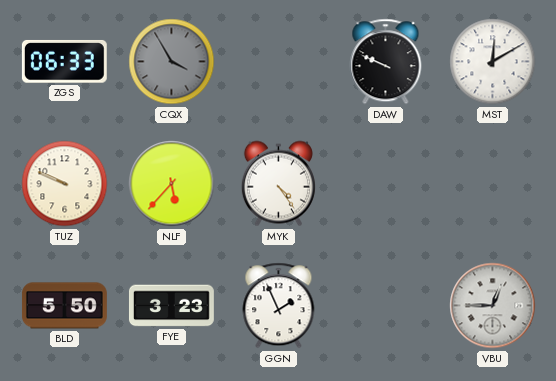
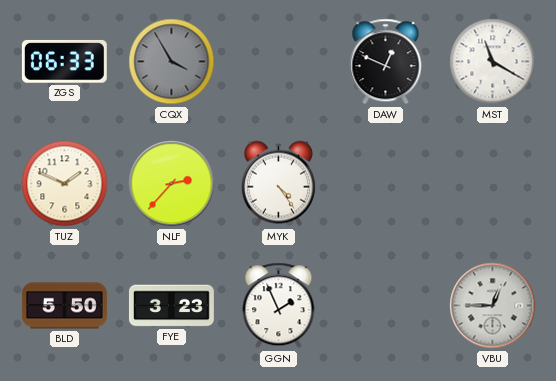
DAW: 9:49 -> 12:49
MST: 12:10 -> 11:20
TUZ: 9:49 -> 1:49
NLF: 5:37 -> 2:37
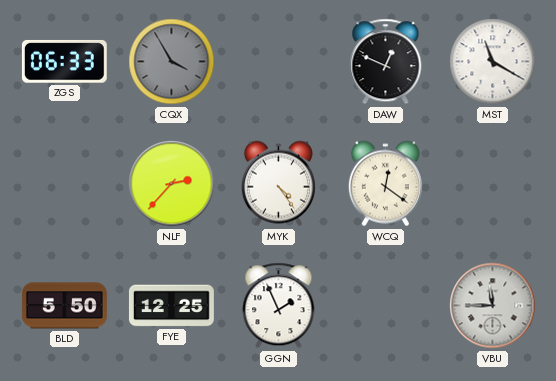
TUZ: 1:49 -> none
WCQ: none -> 12:21
FYE: 3:23 -> 12:25
VBU: 12:45 -> 11:45
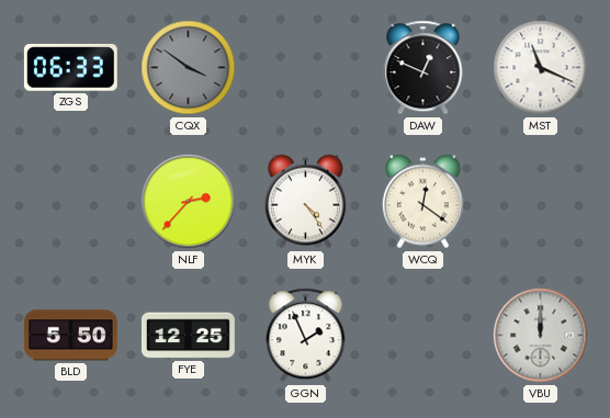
CQX: 3:55 -> 3:51
MST: 11:20 -> 11:19
VBU: 11:45 -> 12:00
